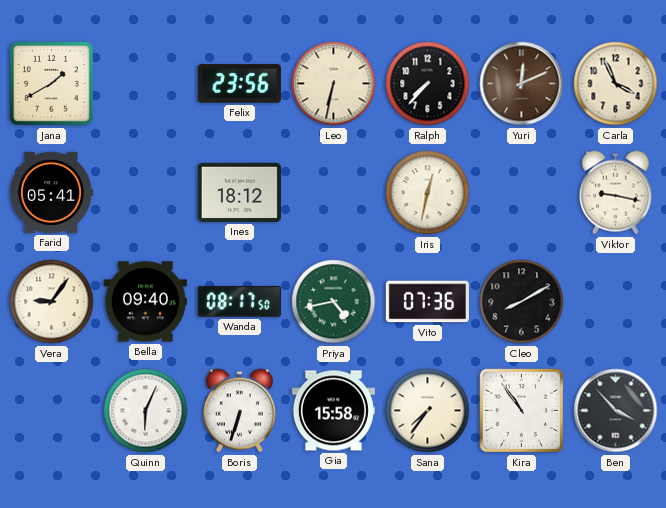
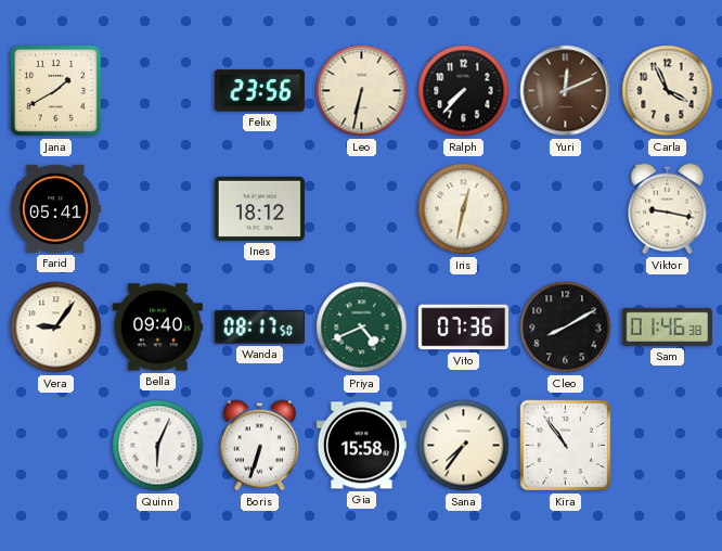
Priya: 4:43 -> 4:41
Sam: none -> 01:46
Ben: 3:53 -> none
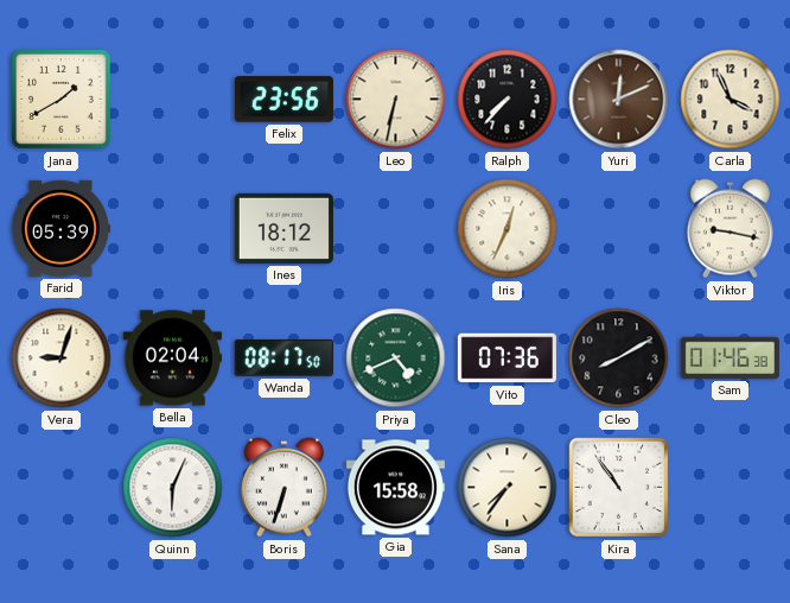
Farid: 05:41 -> 05:39
Iris: 12:32 -> 12:34
Vera: 9:06 -> 9:03
Bella: 09:40 -> 02:04
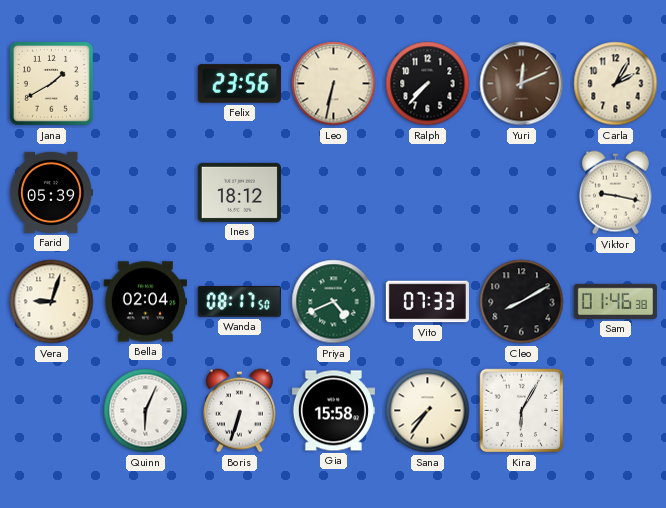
Carla: 3:56 -> 2:05
Iris: 12:34 -> none
Vito: 07:36 -> 07:33
Kira: 10:54 -> 6:05
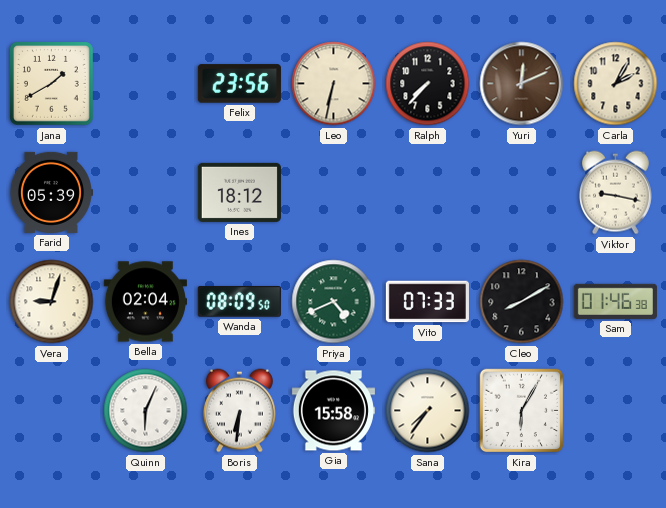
Wanda: 08:17 -> 08:09
Boris: 6:33 -> 6:31
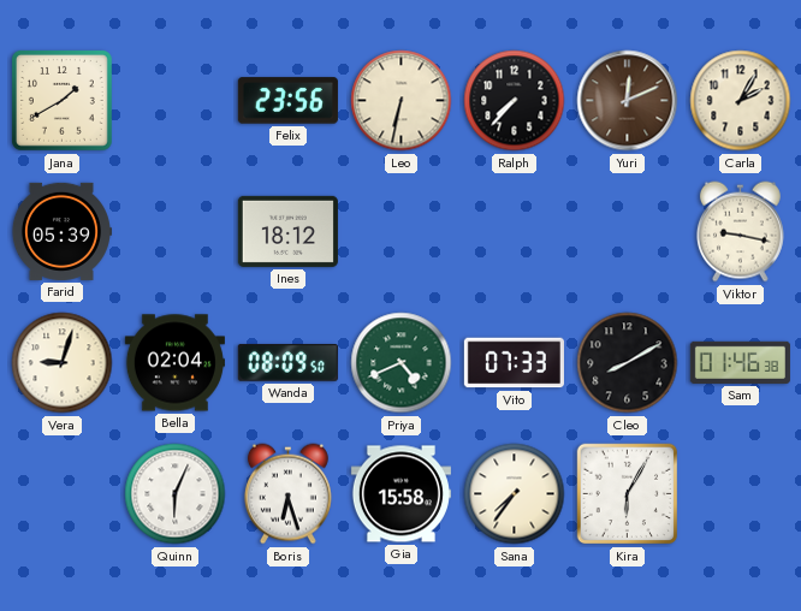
Boris: 6:31 -> 6:27
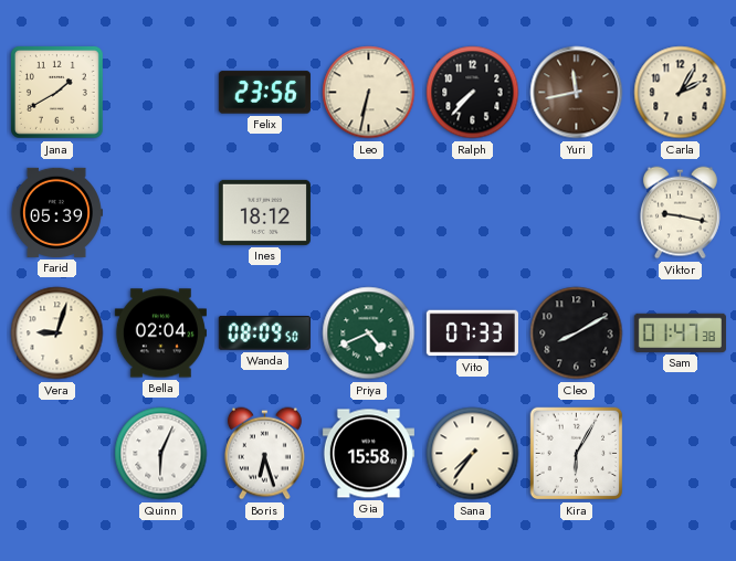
Yuri: 12:11 -> 11:43
Sam: 01:46 -> 01:47
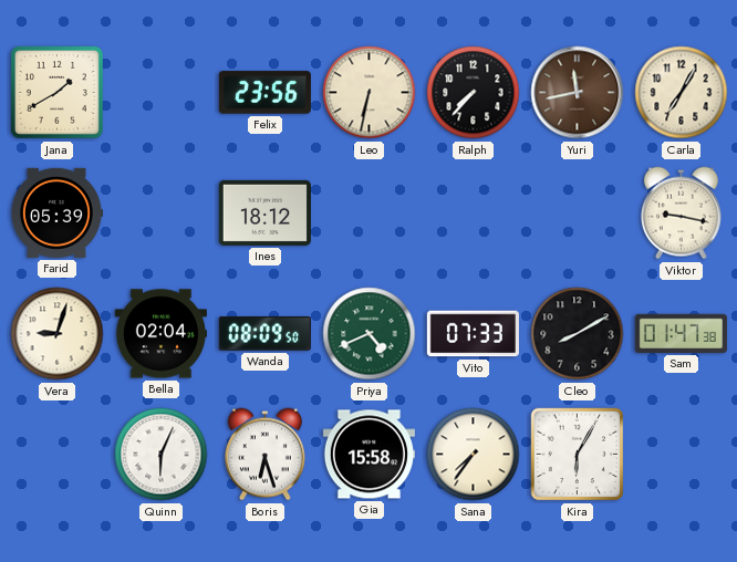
Carla: 2:05 -> 7:05
